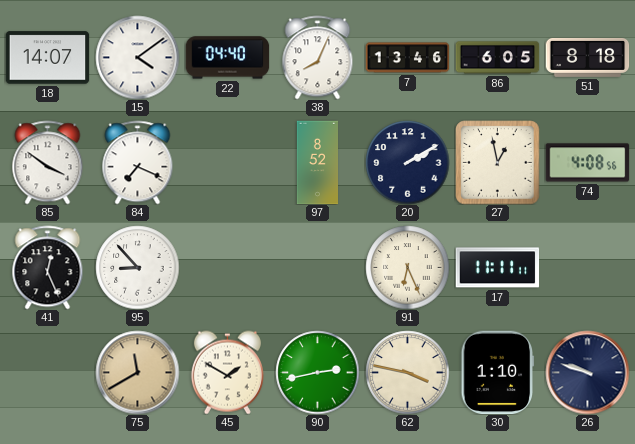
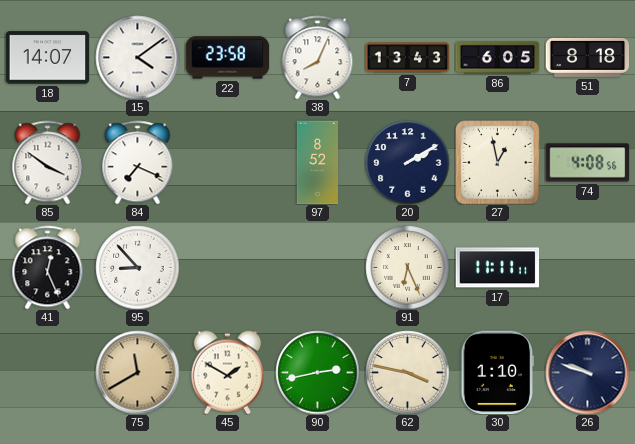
22: 04:40 -> 23:58
7: 13:46 -> 13:43
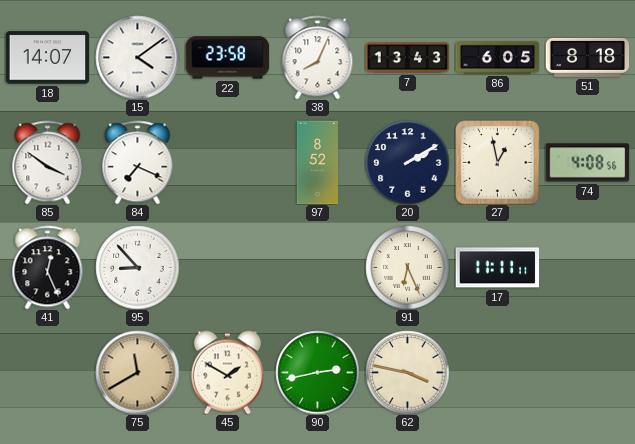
30: 1:10 -> none
26: 9:48 -> none
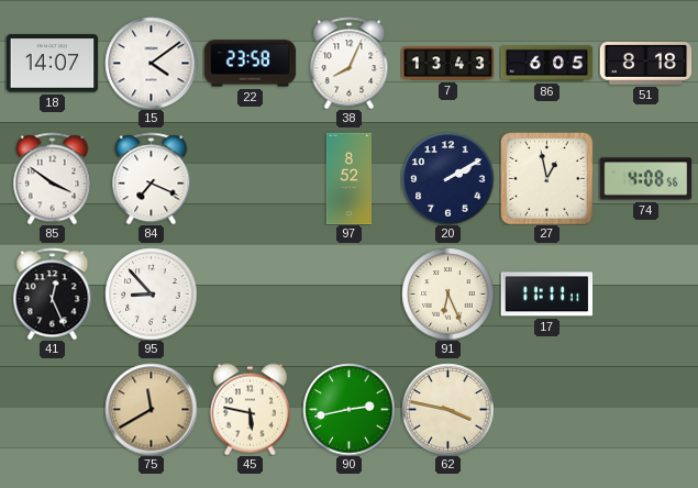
45: 1:50 -> 5:47
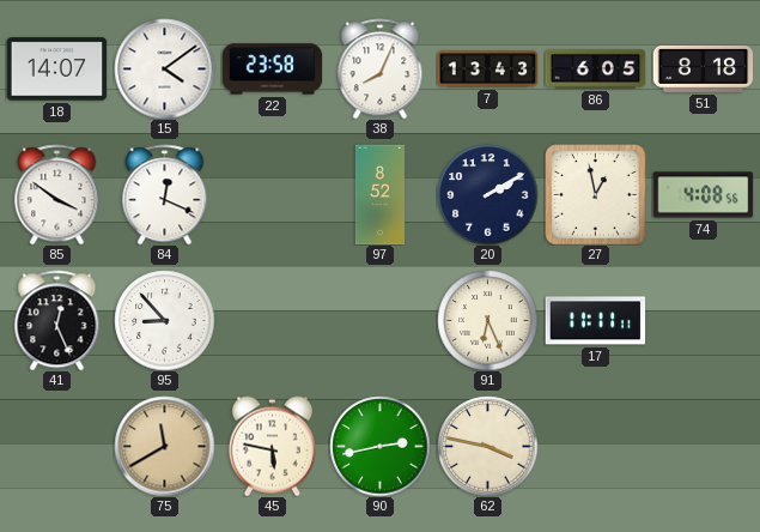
84: 7:19 -> 12:19
